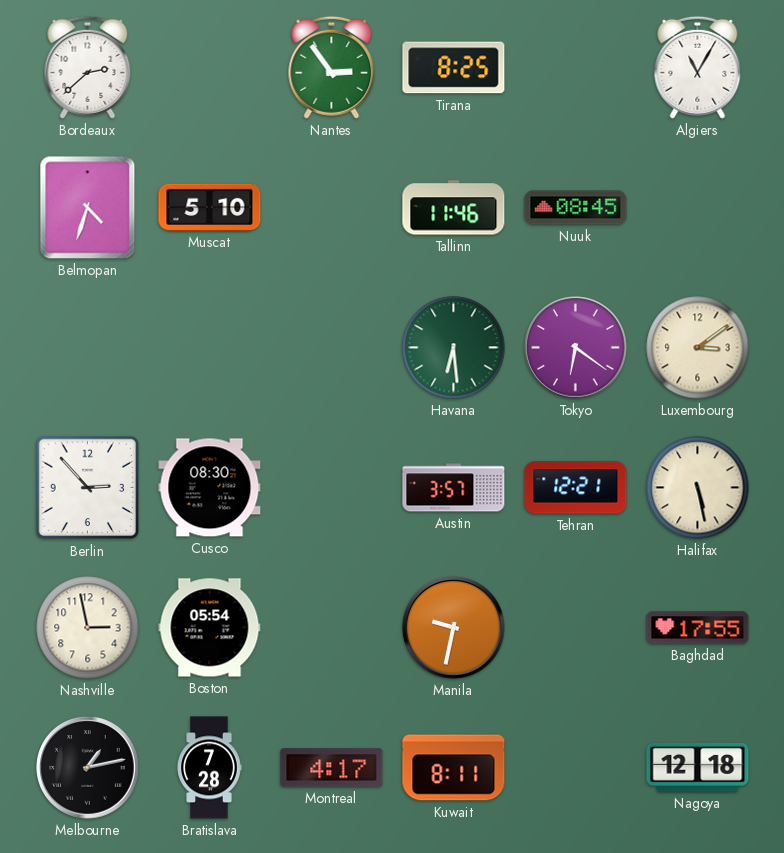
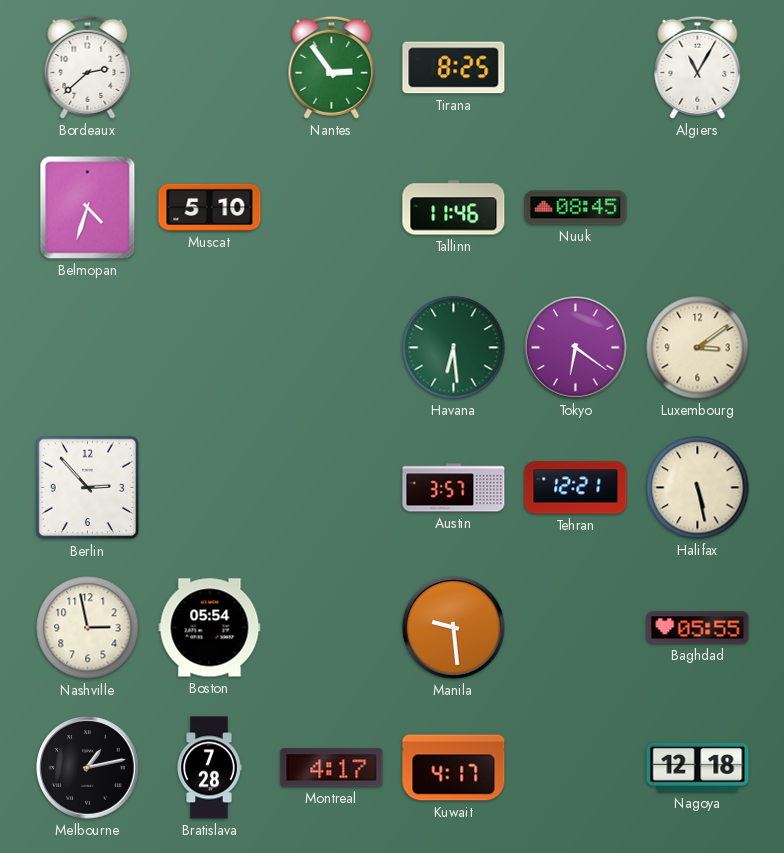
Cusco: 08:30 -> none
Manila: 9:32 -> 9:29
Baghdad: 17:55 -> 05:55
Kuwait: 8:11 -> 4:17
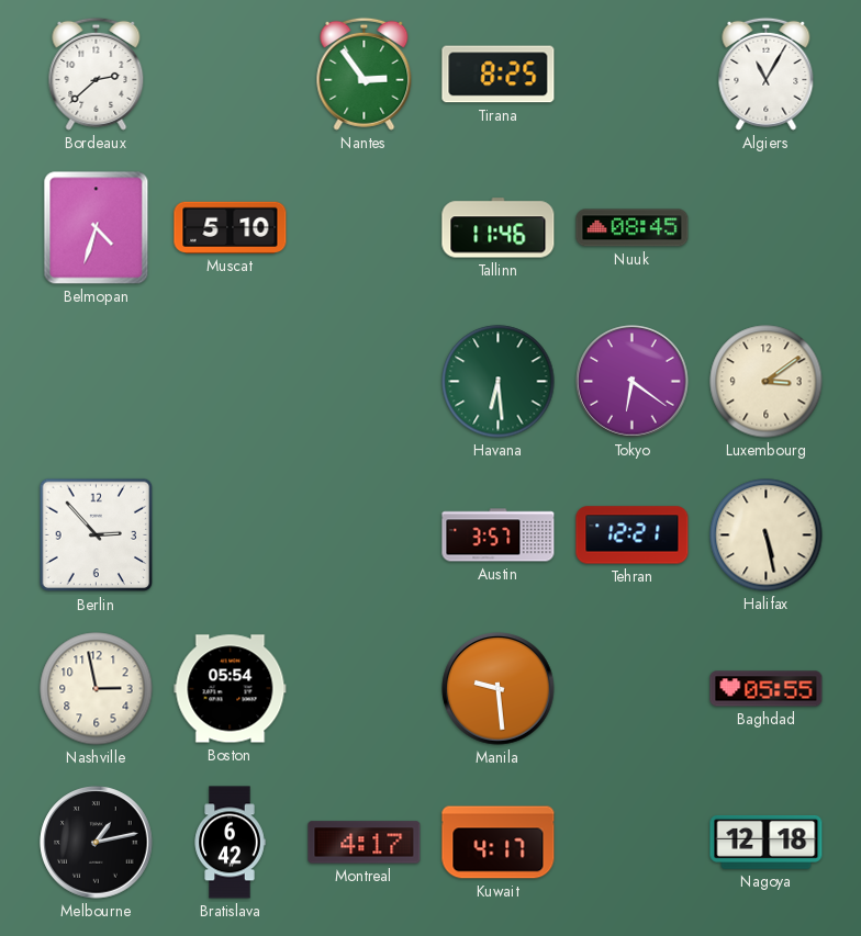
Bratislava: 7:28 -> 6:42
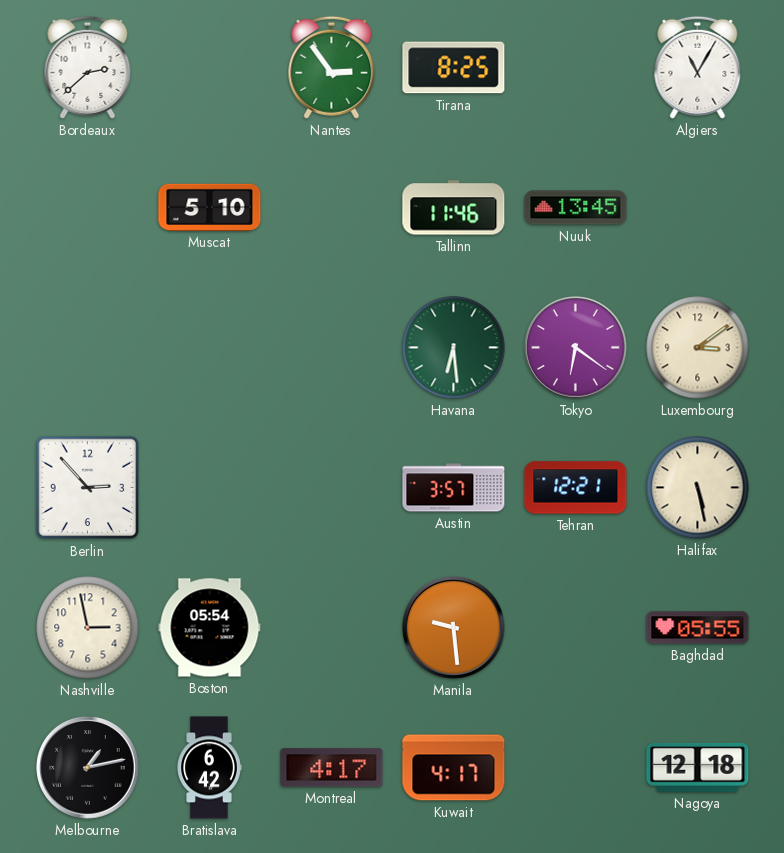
Belmopan: 4:33 -> none
Nuuk: 08:45 -> 13:45
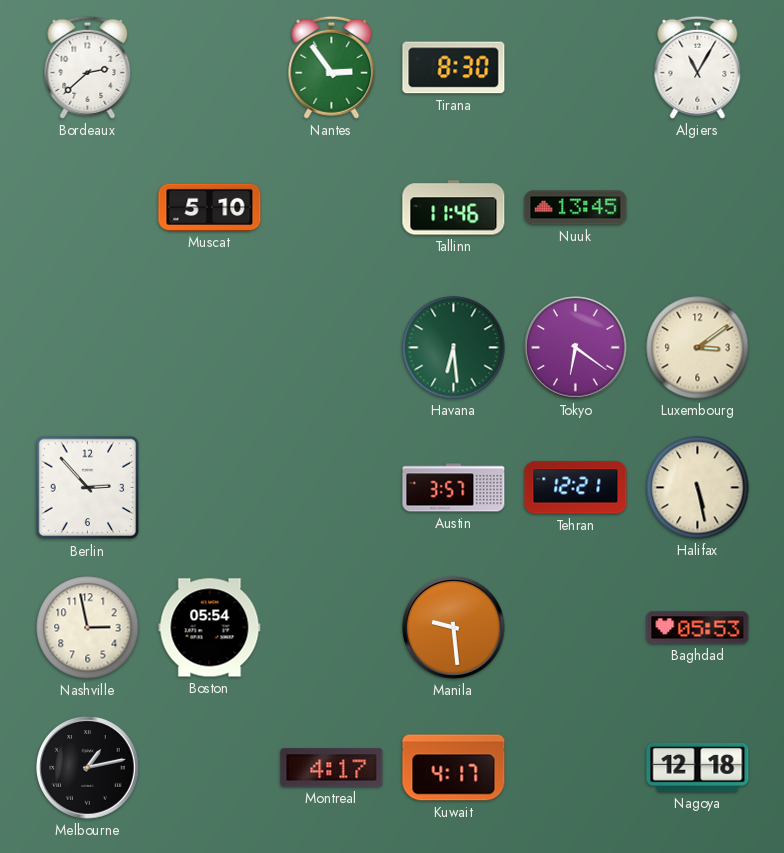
Tirana: 8:25 -> 8:30
Baghdad: 05:55 -> 05:53
Bratislava: 6:42 -> none
